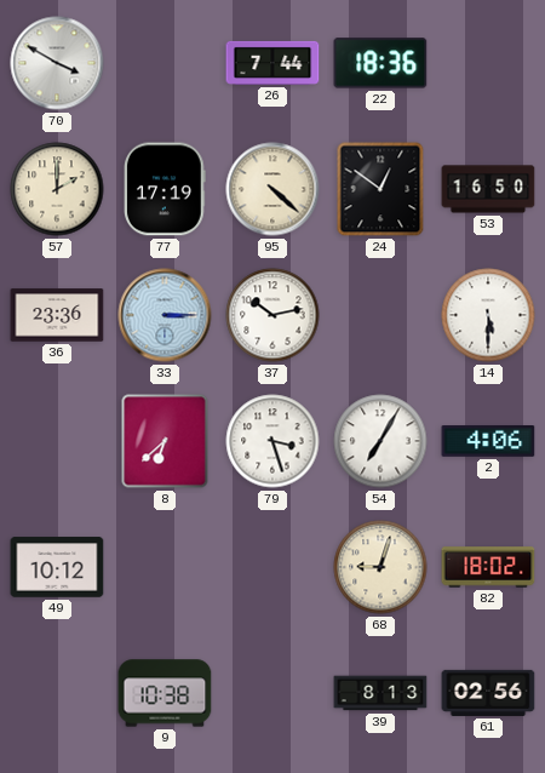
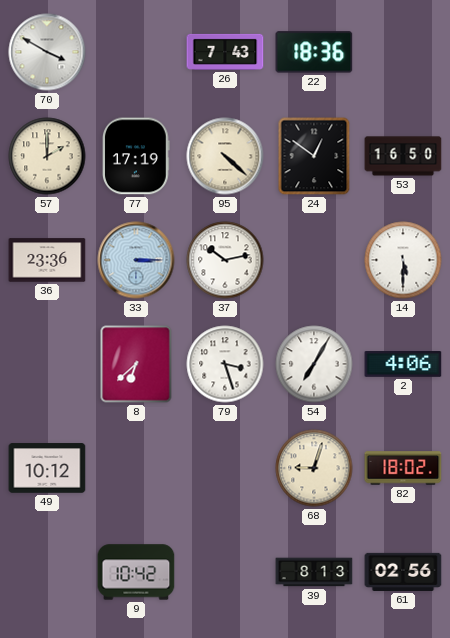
26: 7:44 -> 7:43
9: 10:38 -> 10:42
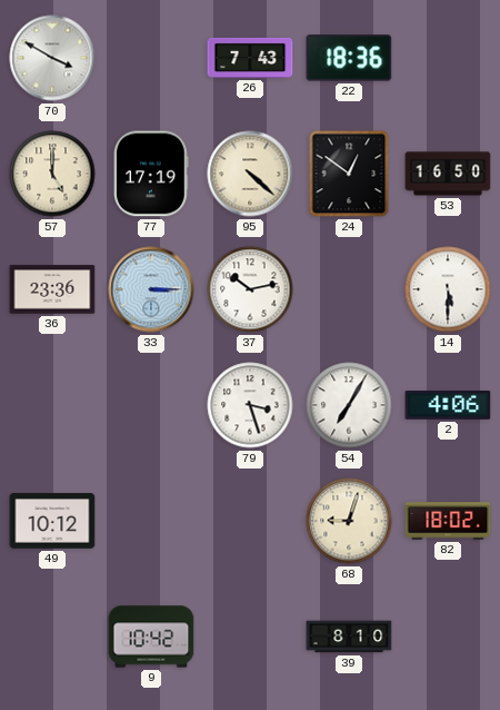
57: 2:00 -> 5:00
8: 6:38 -> none
39: 8:13 -> 8:10
61: 02:56 -> none
